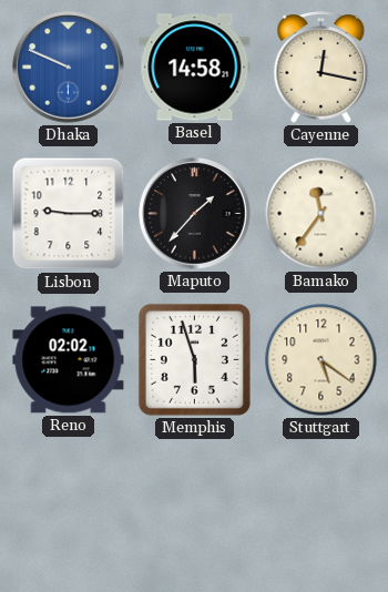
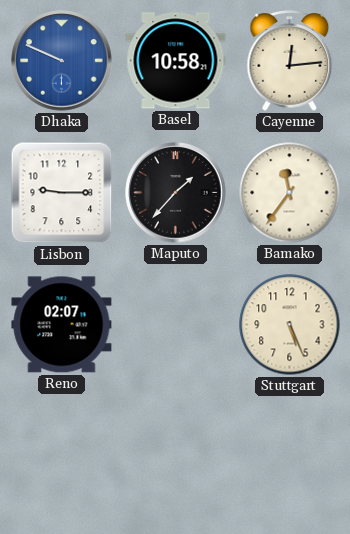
Basel: 14:58 -> 10:58
Cayenne: 12:17 -> 12:14
Reno: 02:02 -> 02:07
Memphis: 5:57 -> none
Stuttgart: 5:21 -> 5:26
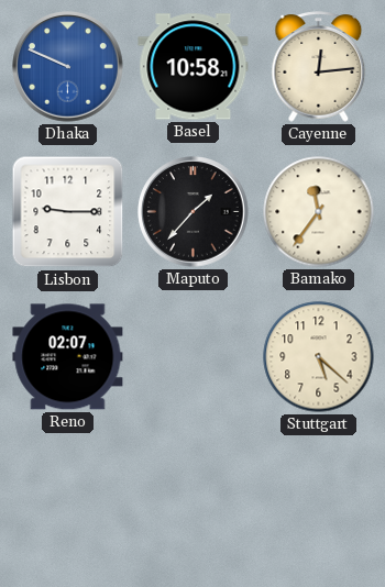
Stuttgart: 5:26 -> 5:22
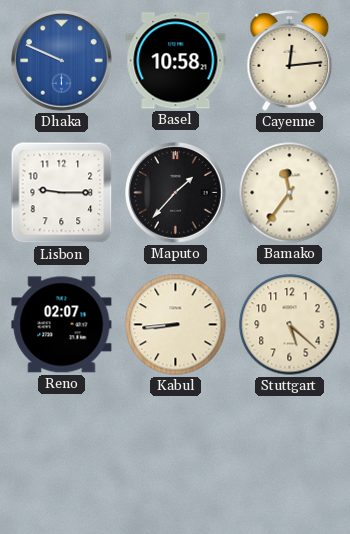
Kabul: none -> 8:44
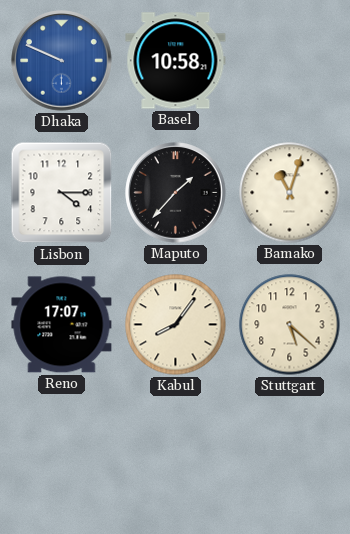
Cayenne: 12:14 -> none
Lisbon: 9:15 -> 4:15
Bamako: 11:36 -> 11:03
Reno: 02:07 -> 17:07
Kabul: 8:44 -> 8:06
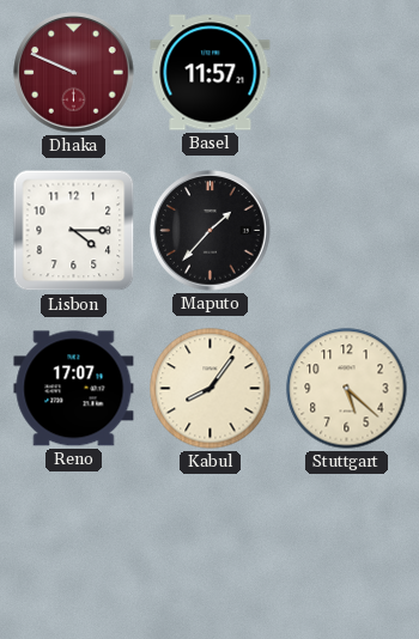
Dhaka dial: blue -> burgundy
Basel: 10:58 -> 11:57
Bamako: 11:03 -> none
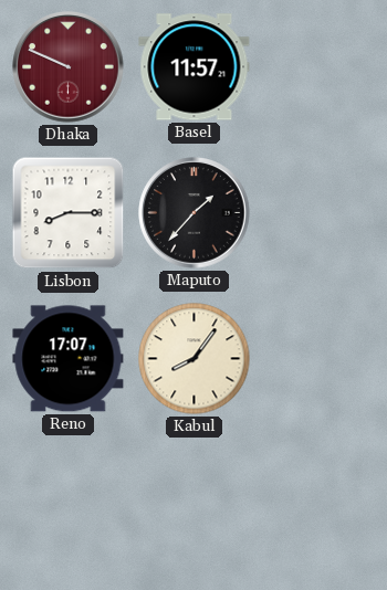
Lisbon: 4:15 -> 8:15
Stuttgart: 5:22 -> none
